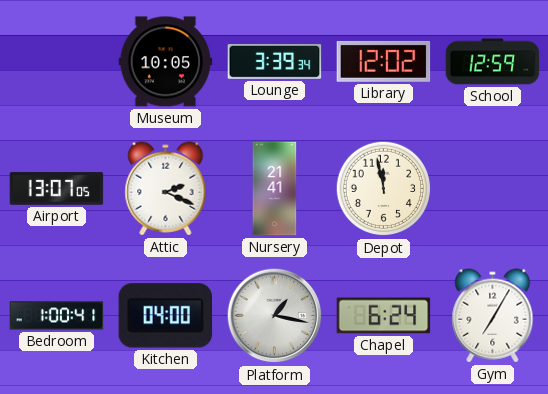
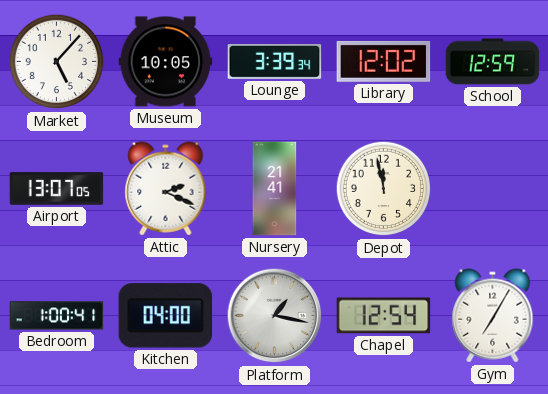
Market: none -> 5:07
Chapel: 6:24 -> 12:54
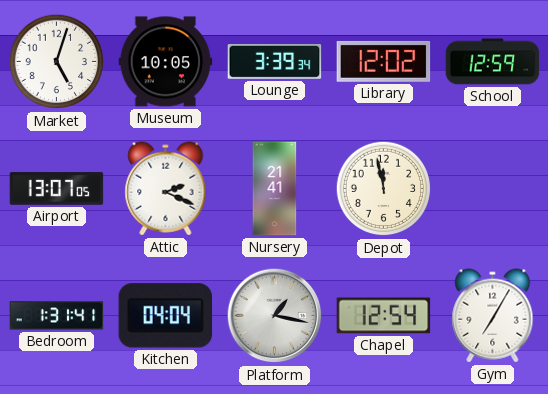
Market: 5:07 -> 5:03
Bedroom: 1:00 -> 1:31
Kitchen: 04:00 -> 04:04
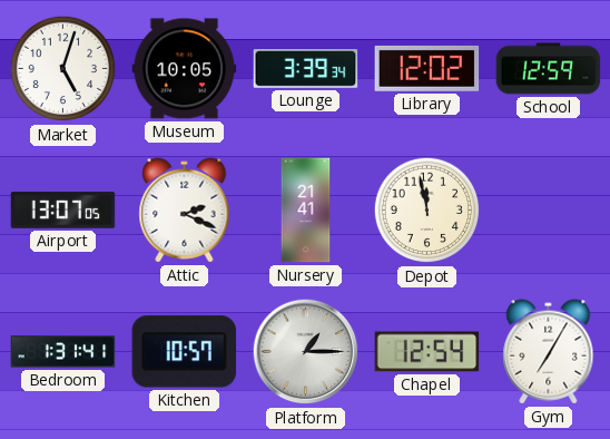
Kitchen: 04:04 -> 10:57
Platform: 1:17 -> 1:15
